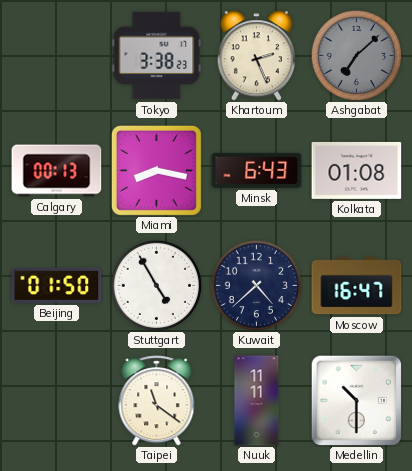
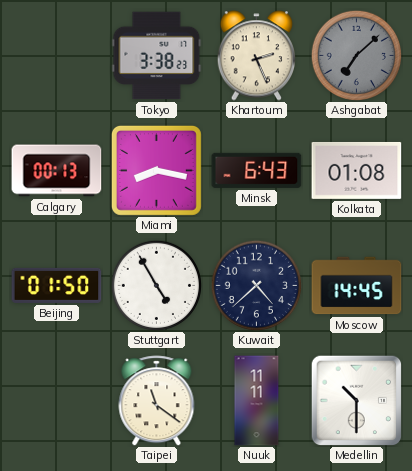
Moscow: 16:47 -> 14:45
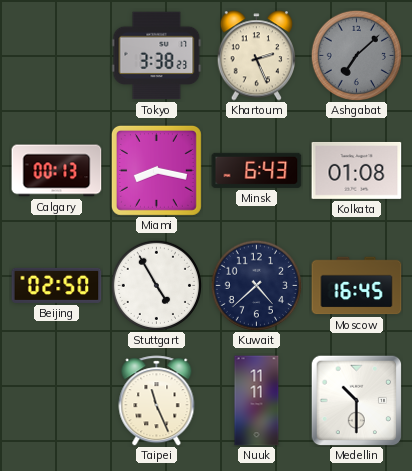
Beijing: 01:50 -> 02:50
Moscow: 14:45 -> 16:45
Taipei: 11:21 -> 11:26
